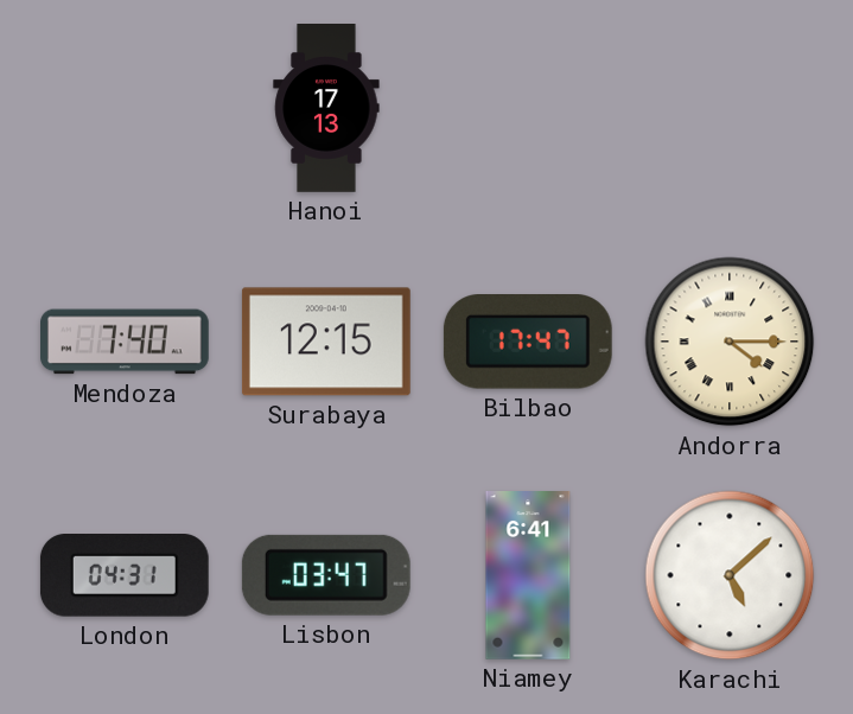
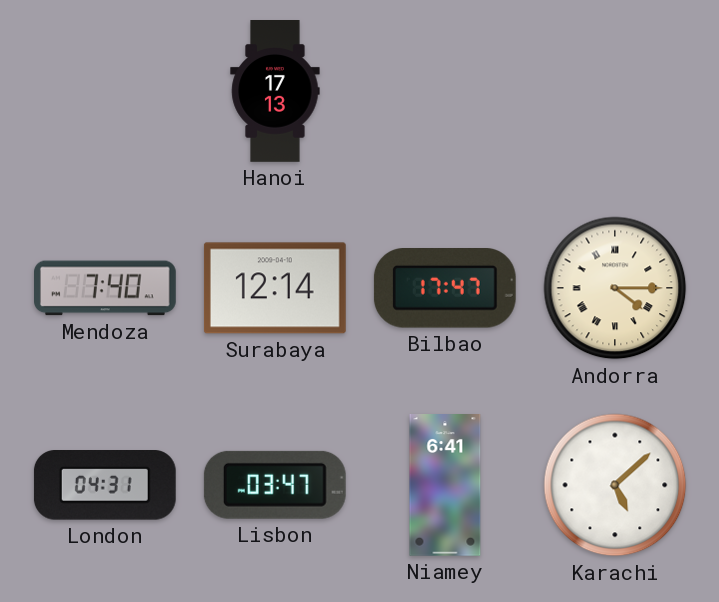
Surabaya: 12:15 -> 12:14
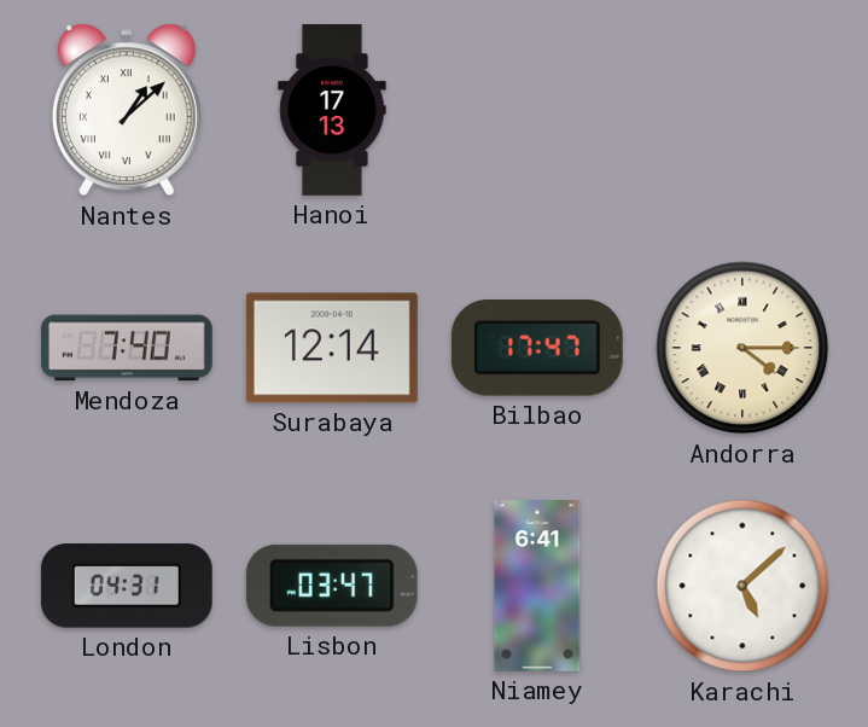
Nantes: none -> 1:08
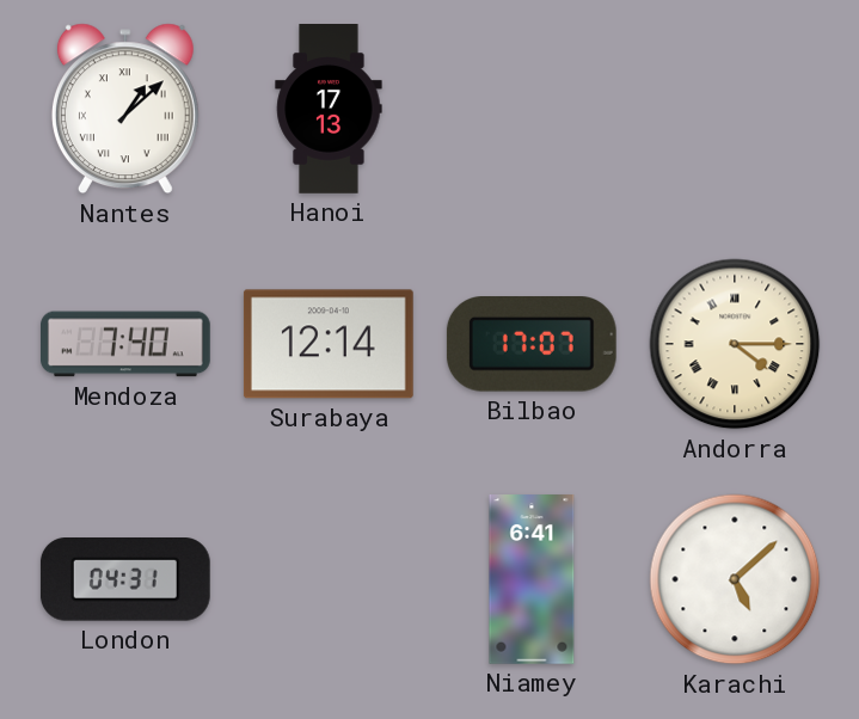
Bilbao: 17:47 -> 17:07
Lisbon: 03:47 -> none
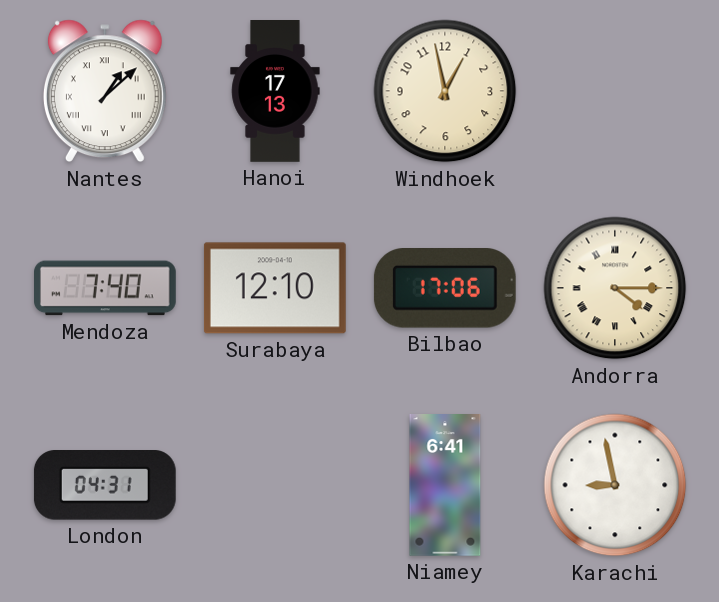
Windhoek: none -> 12:58
Surabaya: 12:14 -> 12:10
Bilbao: 17:07 -> 17:06
Karachi: 5:08 -> 8:58
